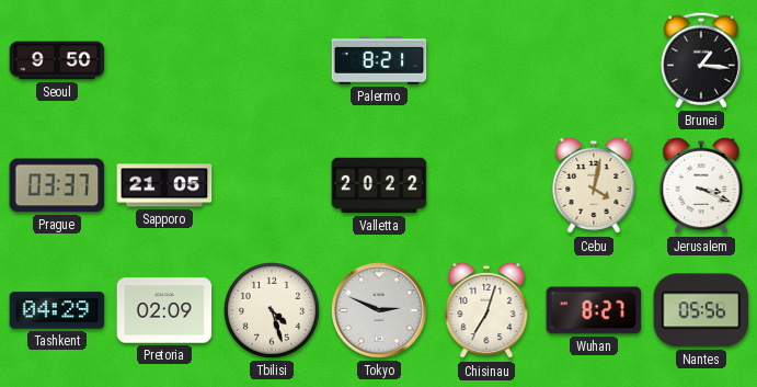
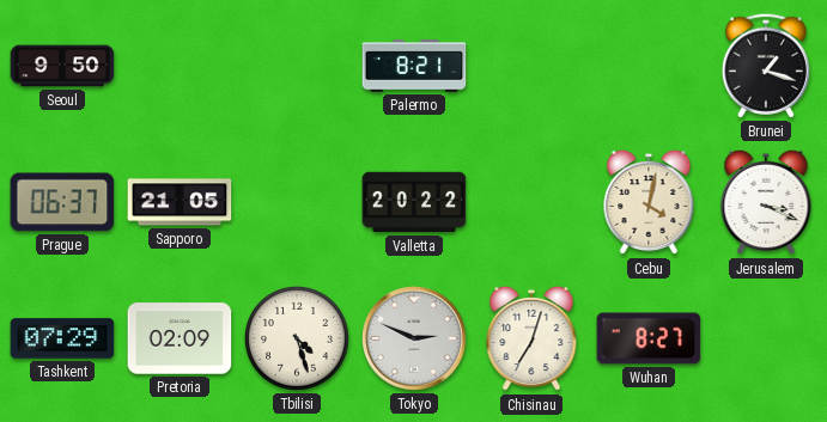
Brunei: 1:16 -> 1:18
Prague: 03:37 -> 06:37
Tashkent: 04:29 -> 07:29
Nantes: 05:56 -> none
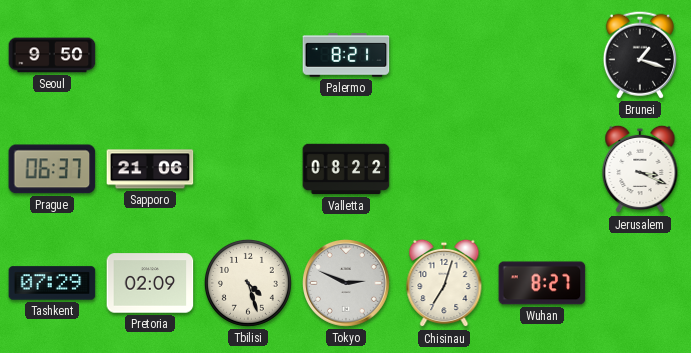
Sapporo: 21:05 -> 21:06
Valletta: 20:22 -> 08:22
Cebu: 4:02 -> none
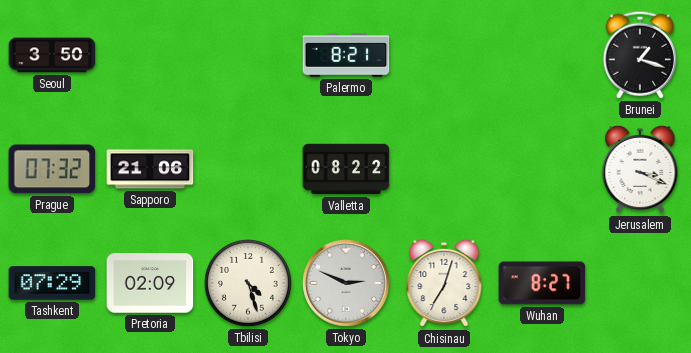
Seoul: 9:50 -> 3:50
Prague: 06:37 -> 07:32
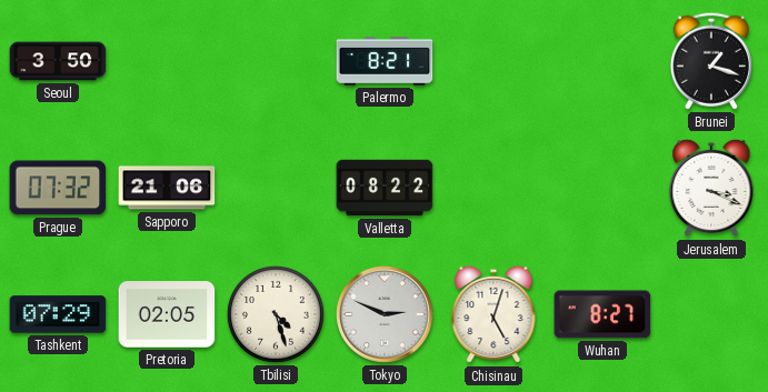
Pretoria: 02:09 -> 02:05
Chisinau: 7:03 -> 5:03
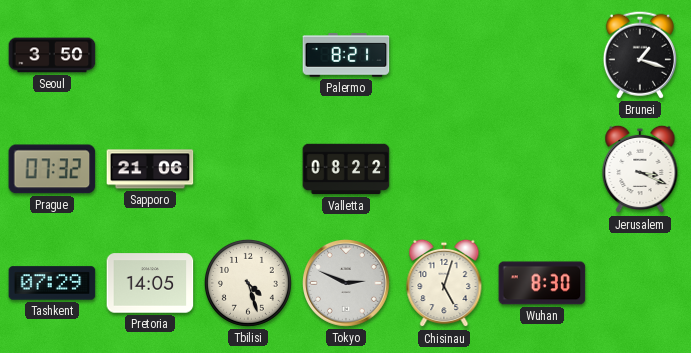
Pretoria: 02:05 -> 14:05
Wuhan: 8:27 -> 8:30
